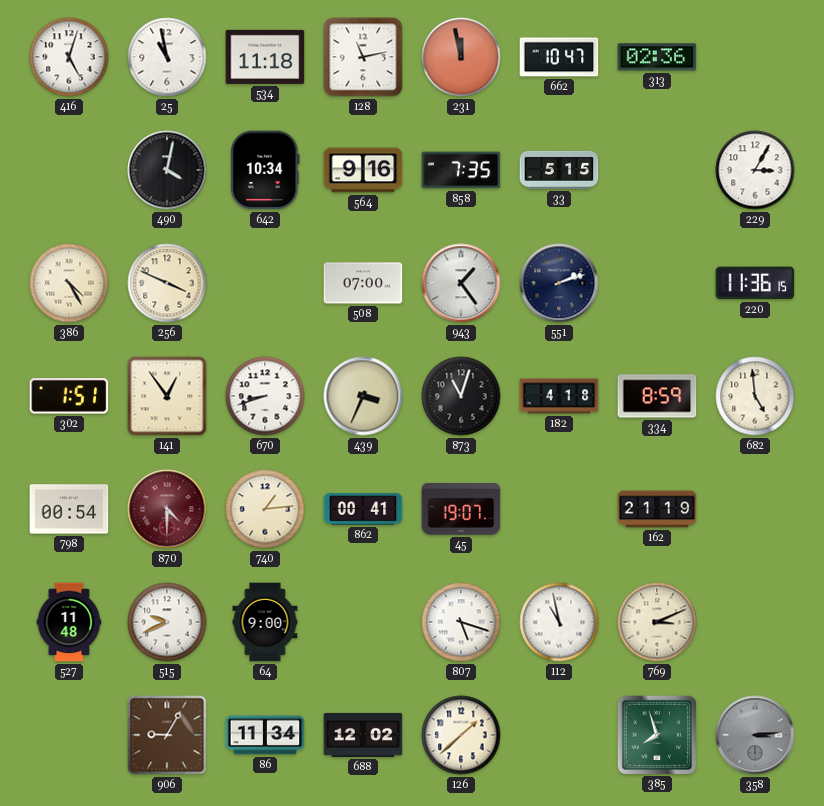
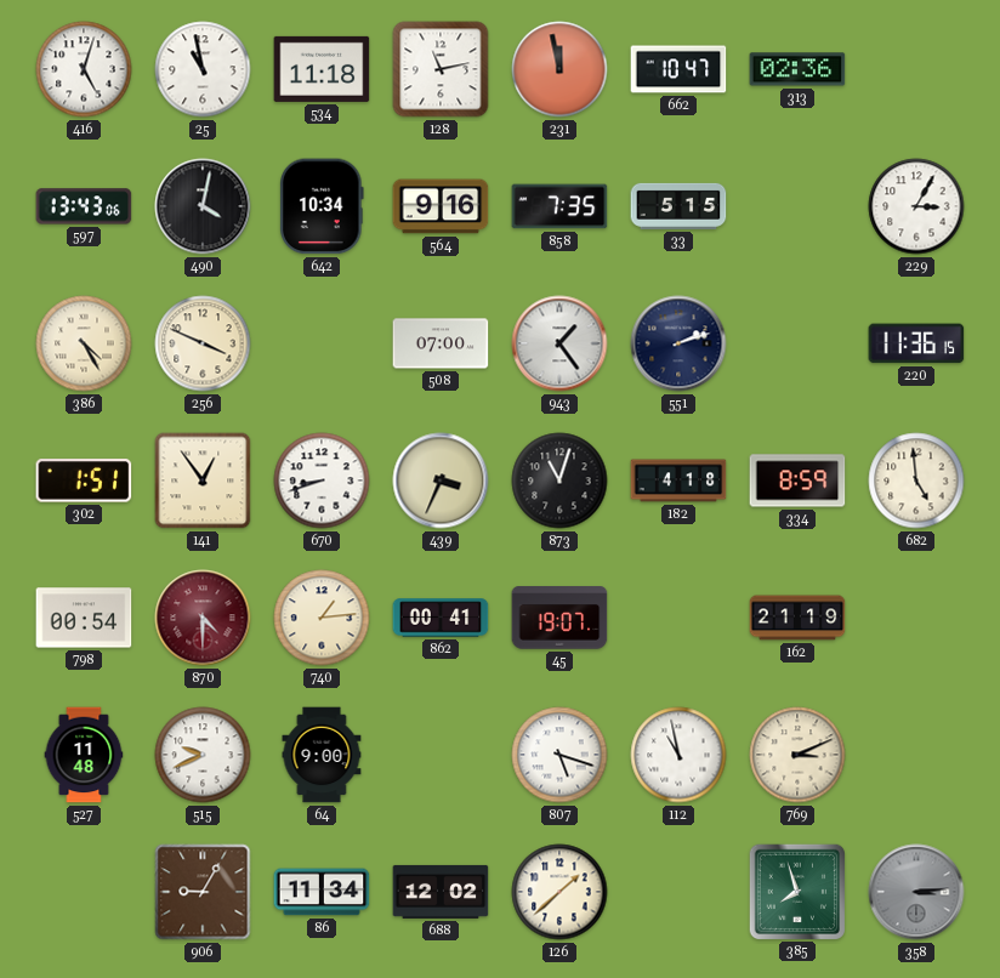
597: none -> 13:43
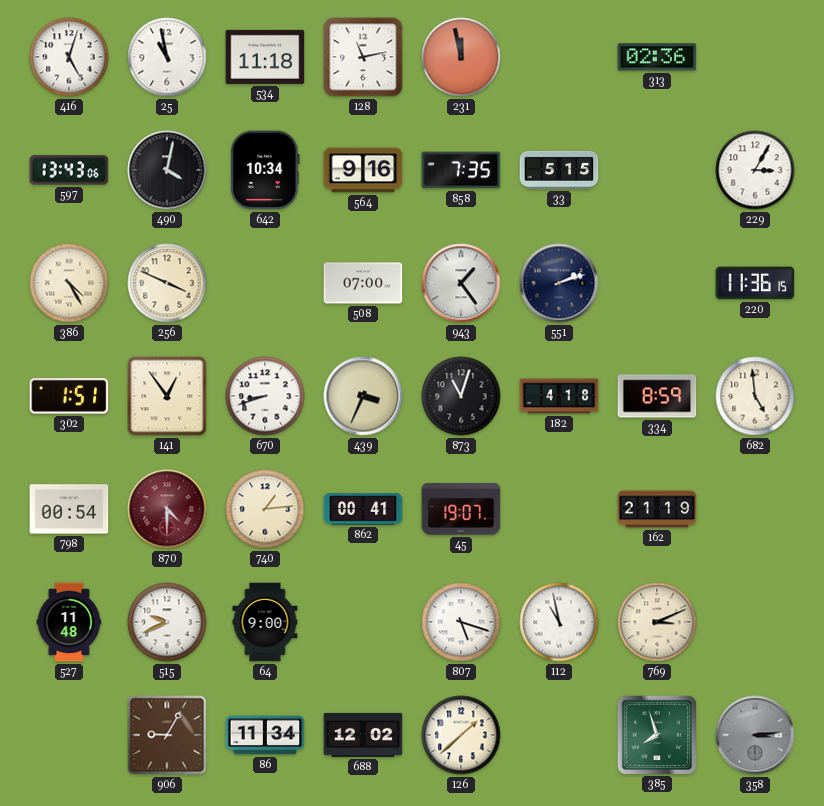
662: 10:47 -> none
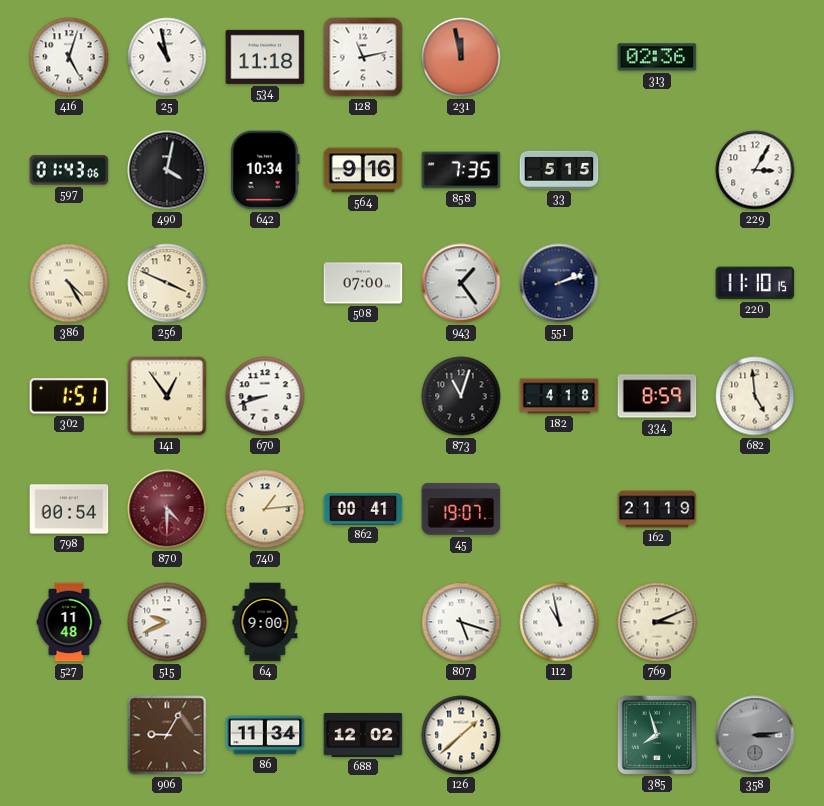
597: 13:43 -> 01:43
220: 11:36 -> 11:10
439: 3:34 -> none
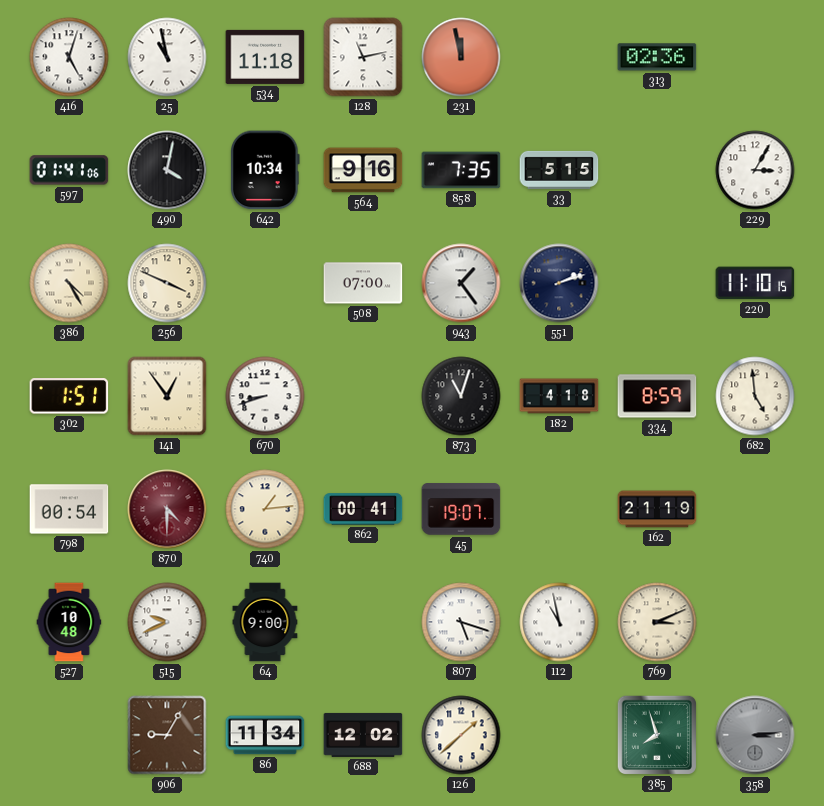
597: 01:43 -> 01:41
527: 11:48 -> 10:48
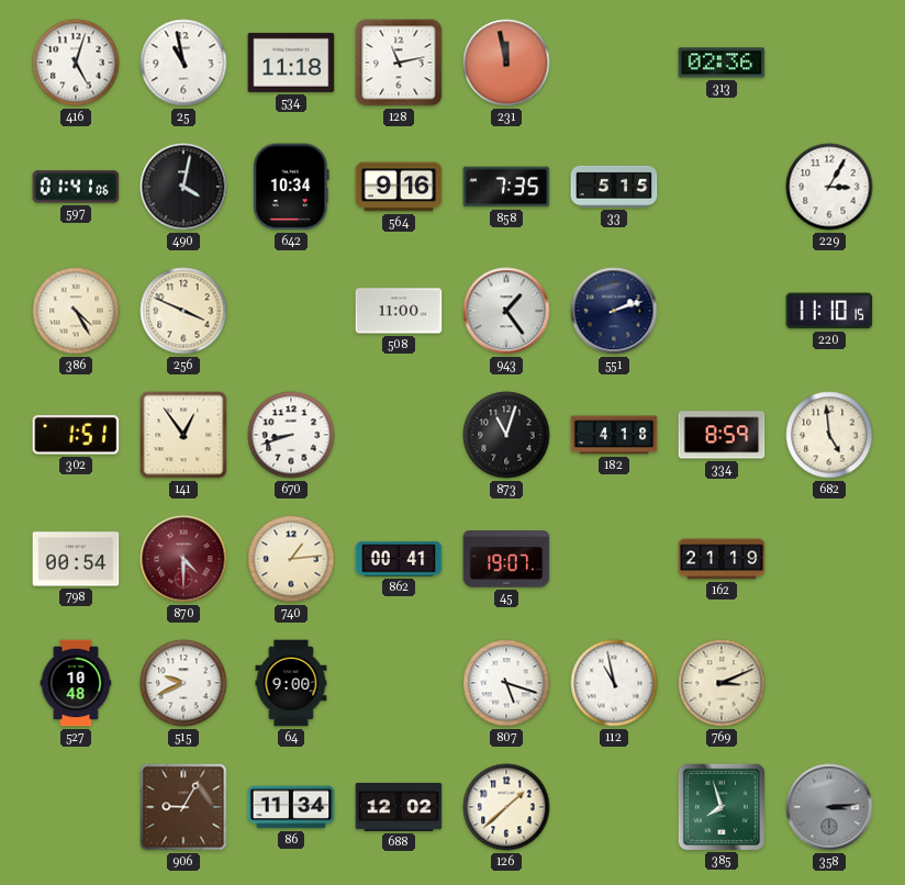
508: 07:00 -> 11:00
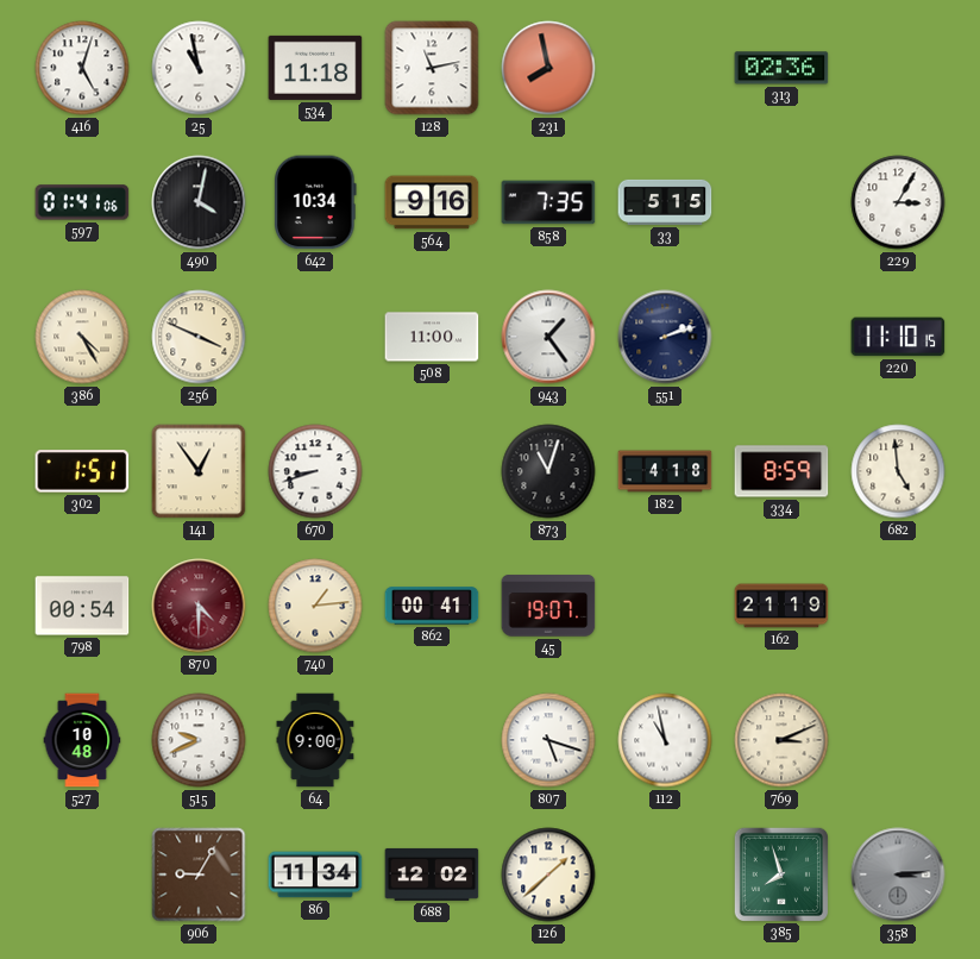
231: 11:58 -> 7:58
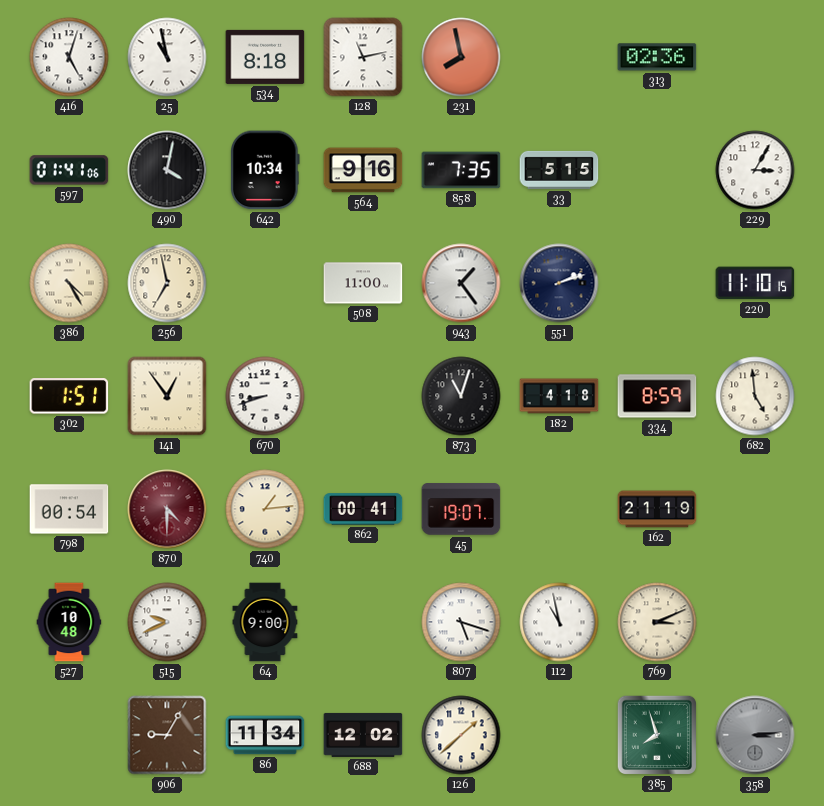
534: 11:18 -> 8:18
256: 3:49 -> 6:58
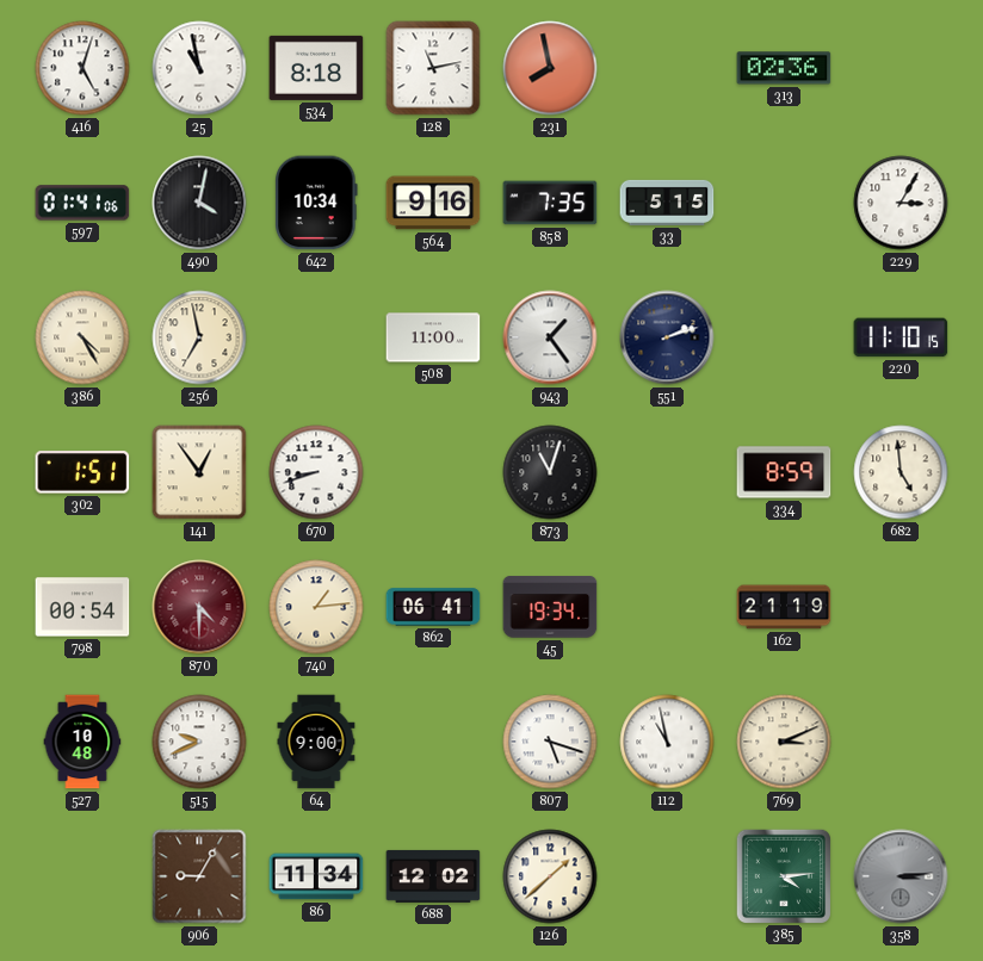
182: 4:18 -> none
862: 00:41 -> 06:41
45: 19:07 -> 19:34
385: 7:57 -> 4:14
